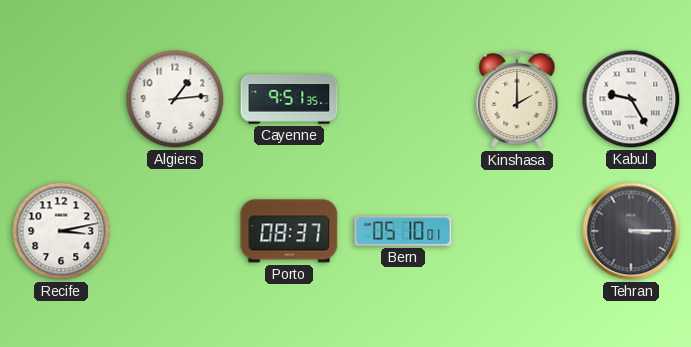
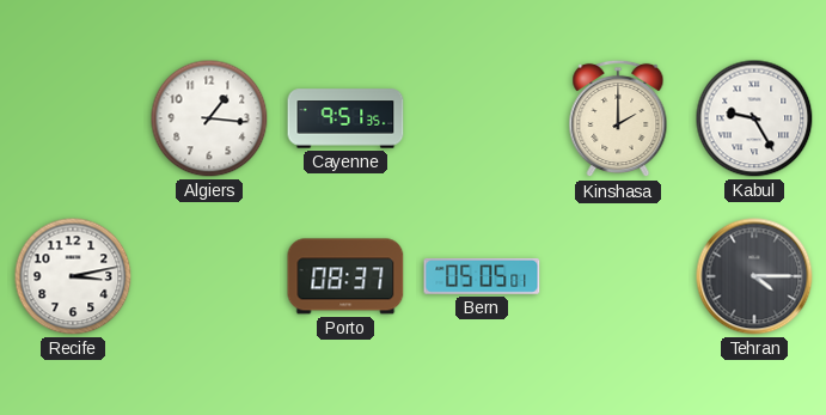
Algiers: 1:14 -> 1:16
Bern: 05:10 -> 05:05
Tehran: 3:15 -> 4:15
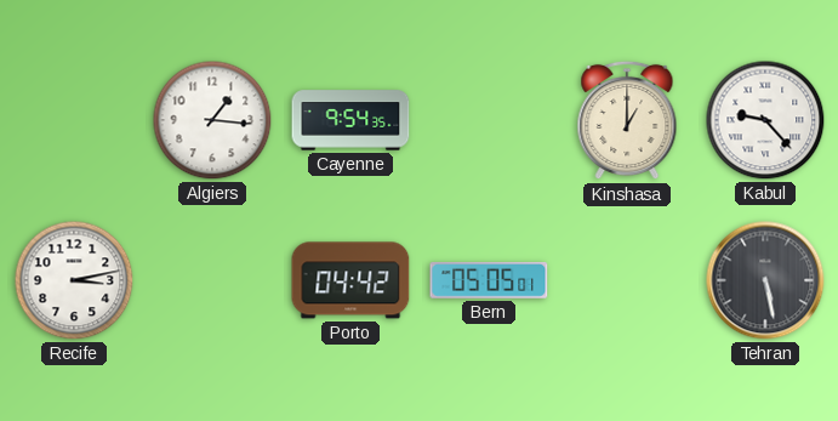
Cayenne: 9:51 -> 9:54
Kinshasa: 2:00 -> 1:00
Kabul: 9:25 -> 9:23
Porto: 08:37 -> 04:42
Tehran: 4:15 -> 5:28
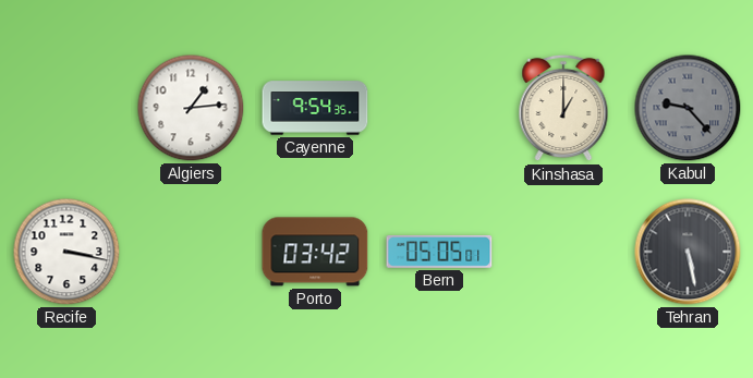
Algiers: 1:16 -> 1:14
Kabul dial: white -> grey
Recife: 3:13 -> 3:17
Porto: 04:42 -> 03:42
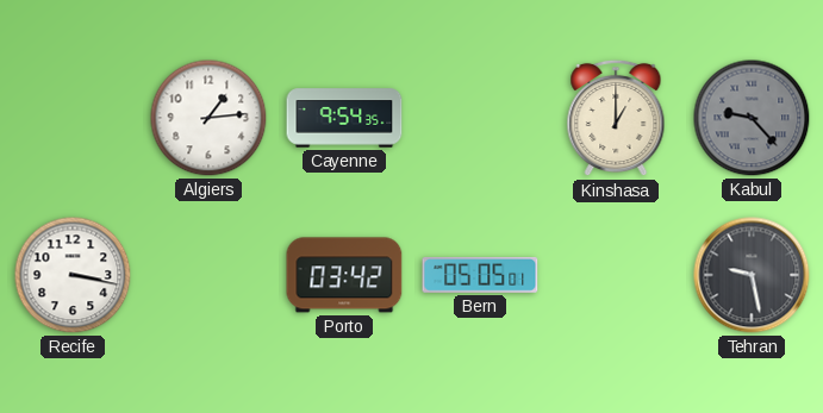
Tehran: 5:28 -> 9:28
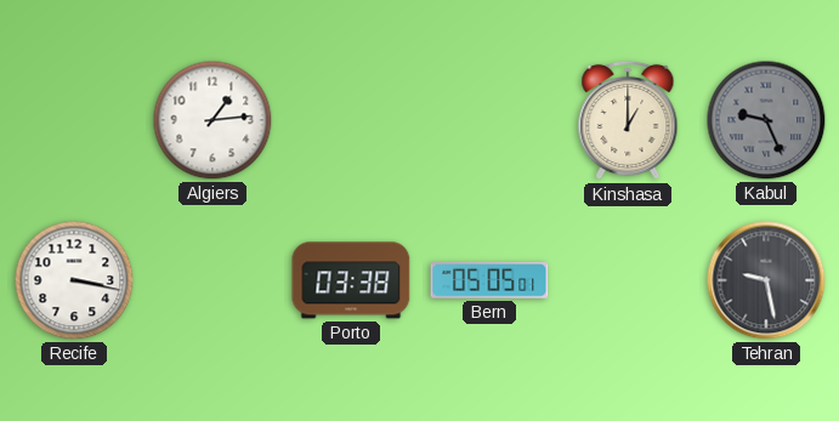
Cayenne: 9:54 -> none
Kabul: 9:23 -> 9:26
Porto: 03:42 -> 03:38
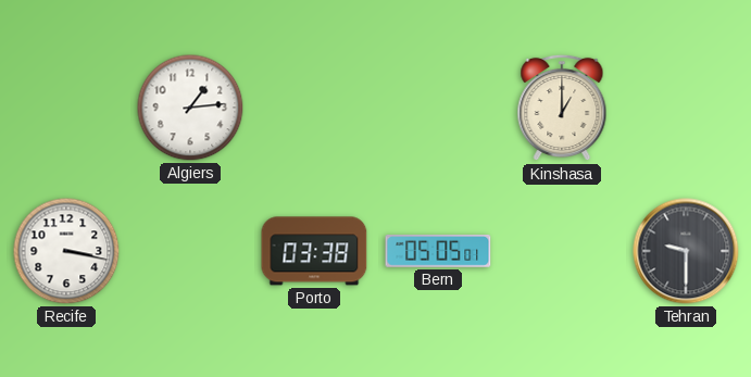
Kabul: 9:26 -> none
Tehran: 9:28 -> 9:30
